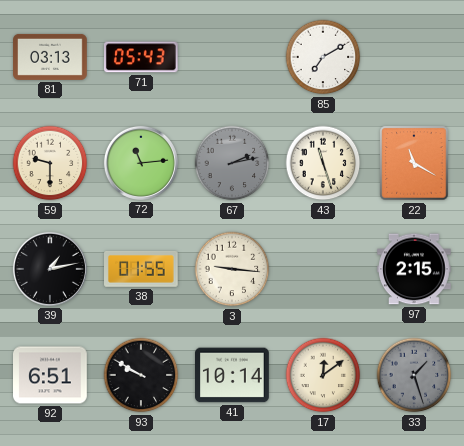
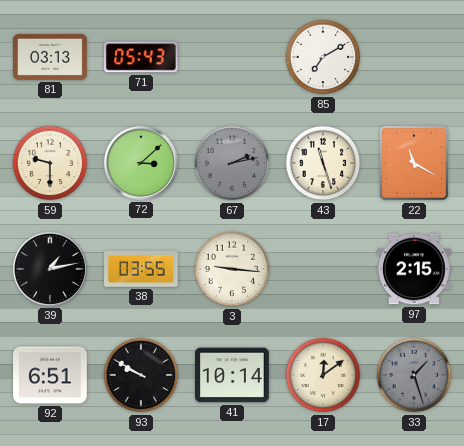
72: 11:14 -> 3:08
38: 01:55 -> 03:55
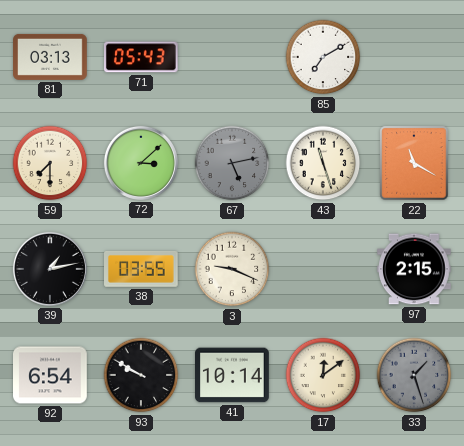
59: 9:30 -> 7:30
67: 2:13 -> 5:13
3: 9:16 -> 9:19
92: 6:51 -> 6:54
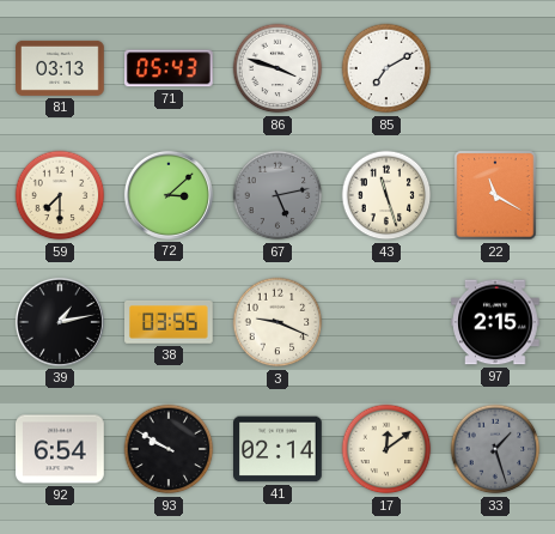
86: none -> 3:48
41: 10:14 -> 02:14
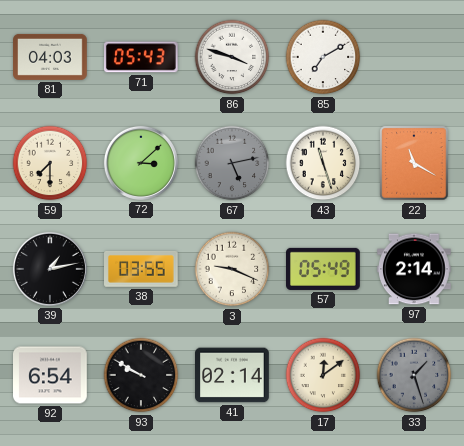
81: 03:13 -> 04:03
57: none -> 05:49
97: 2:15 -> 2:14
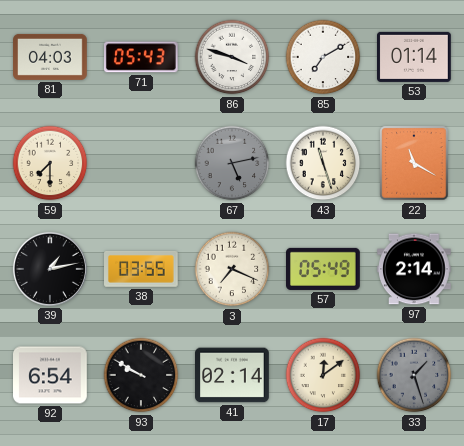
53: none -> 01:14
72: 3:08 -> none
3: 9:19 -> 7:19
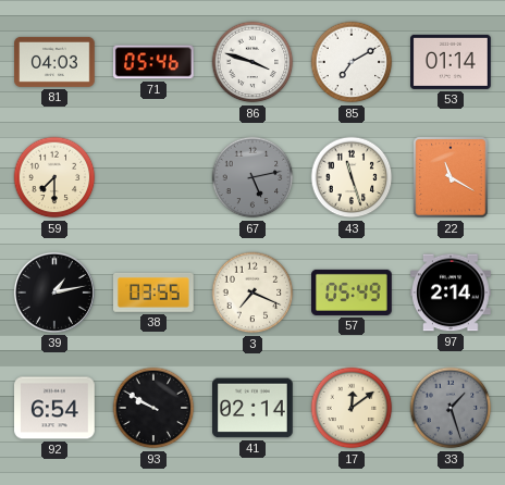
71: 05:43 -> 05:46
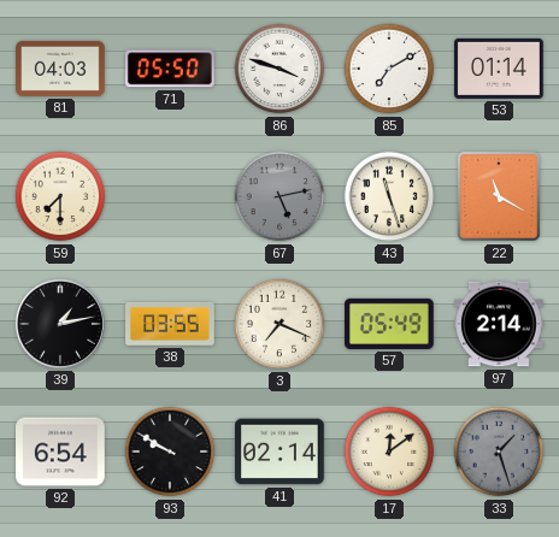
71: 05:46 -> 05:50
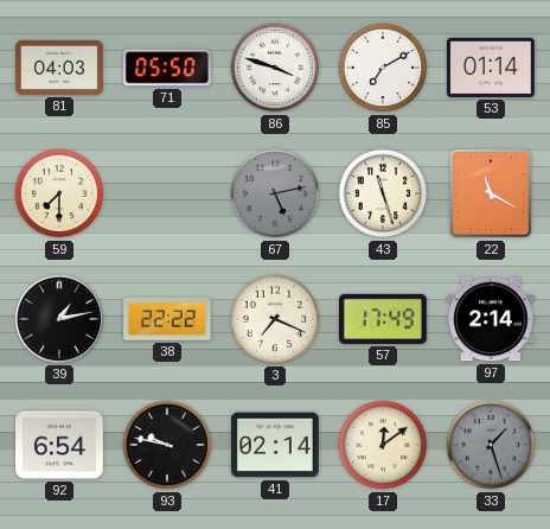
38: 03:55 -> 22:22
57: 05:49 -> 17:49
93: 9:50 -> 9:47
